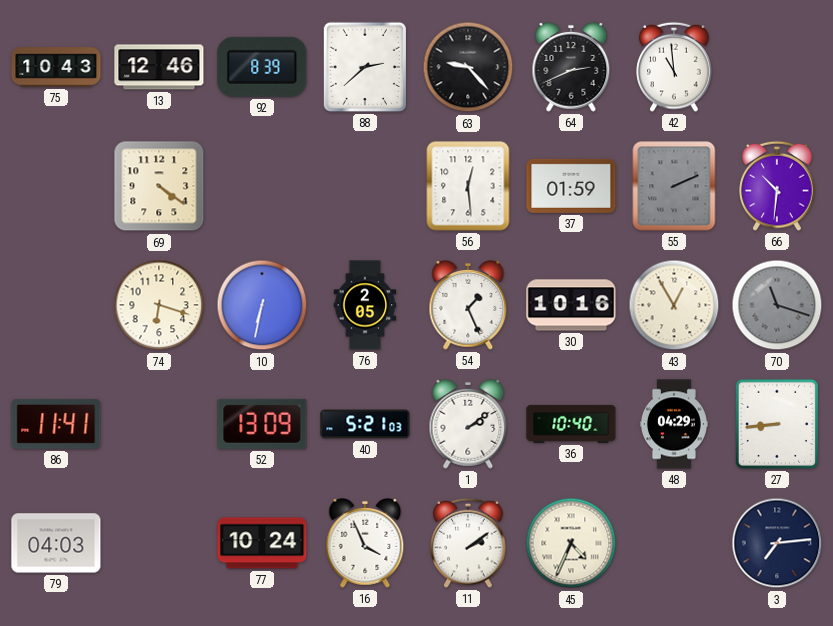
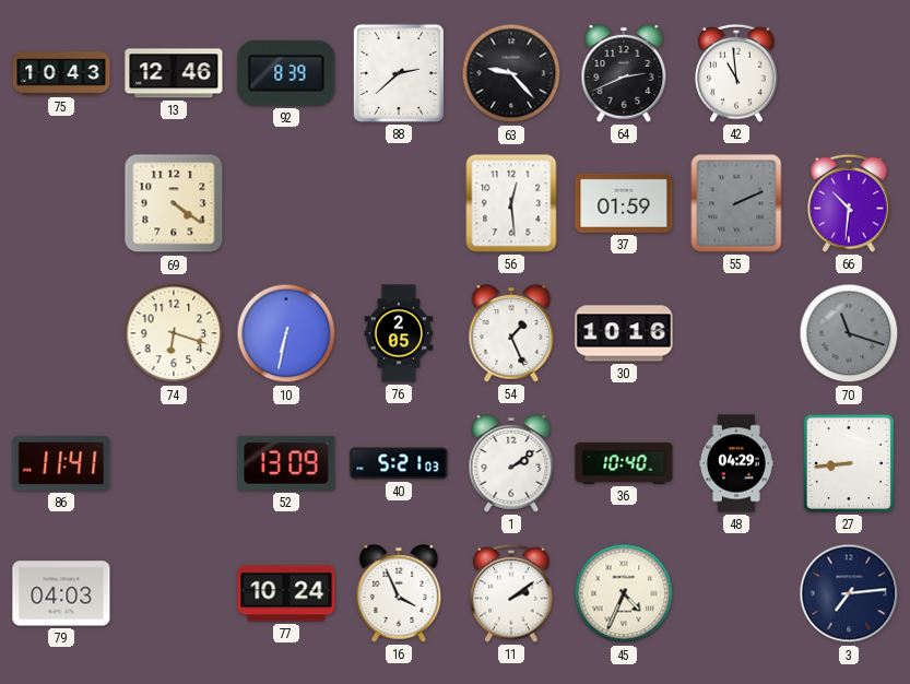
43: 12:55 -> none
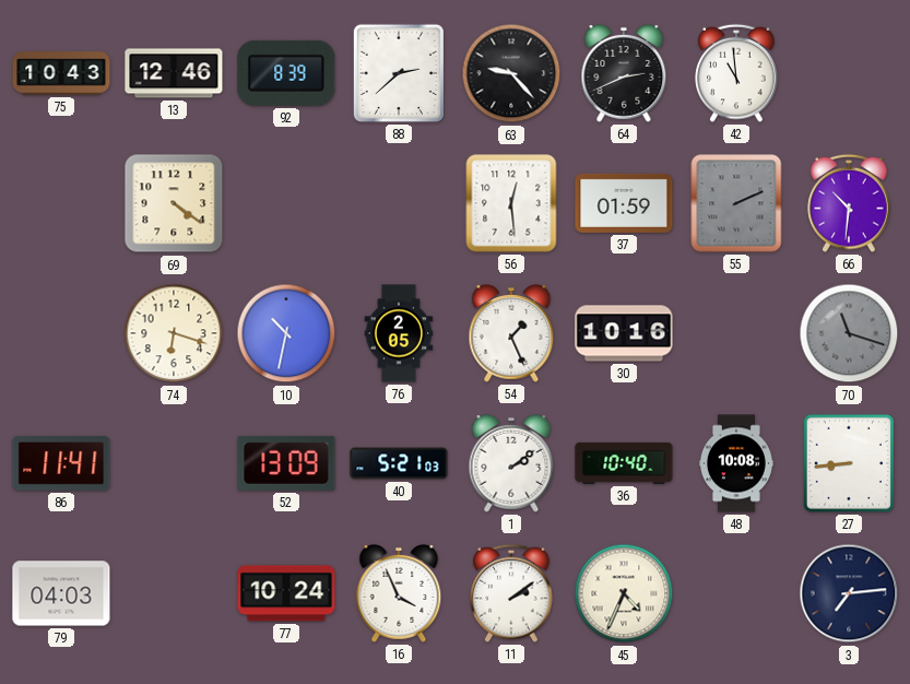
10: 6:32 -> 10:32
48: 04:29 -> 10:08
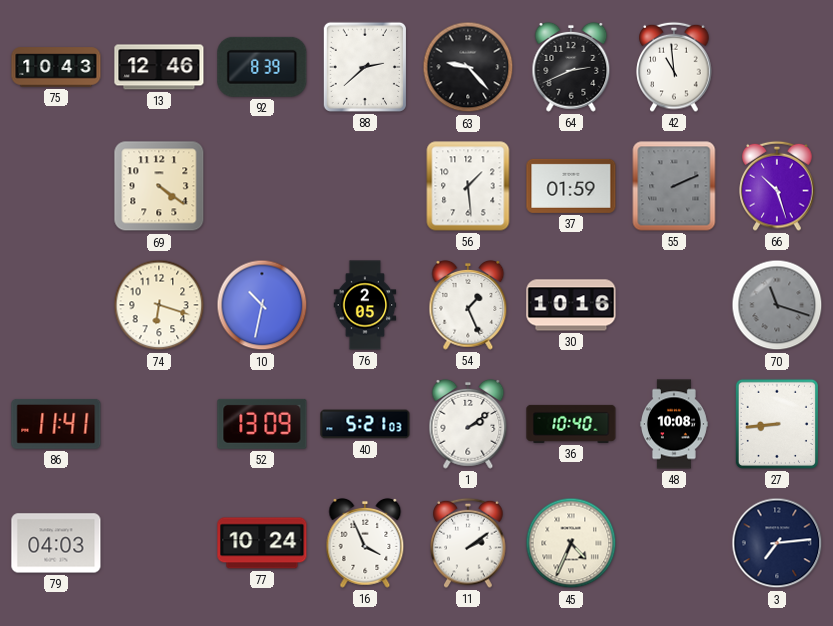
56: 12:29 -> 1:29
66: 10:31 -> 10:27
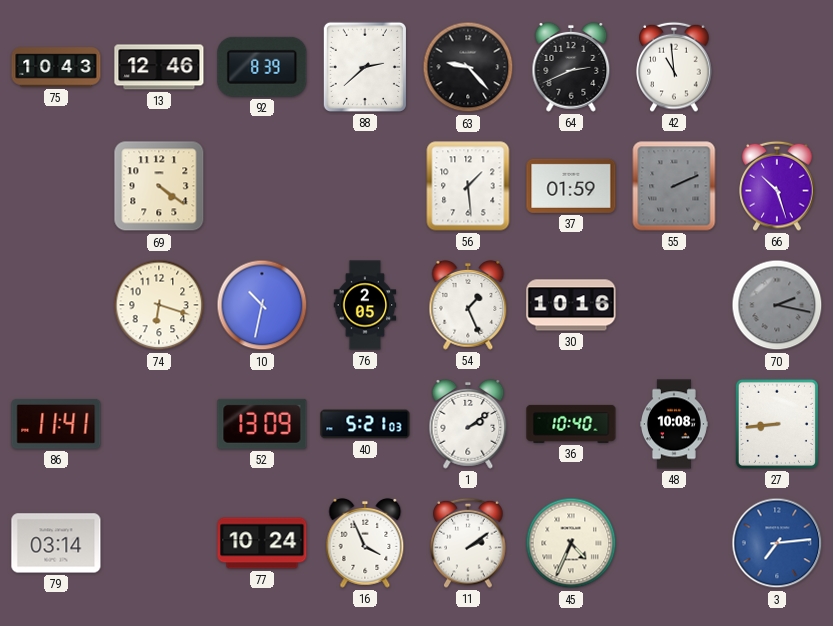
70: 11:18 -> 2:17
79: 04:03 -> 03:14
3 dial: navy -> blue
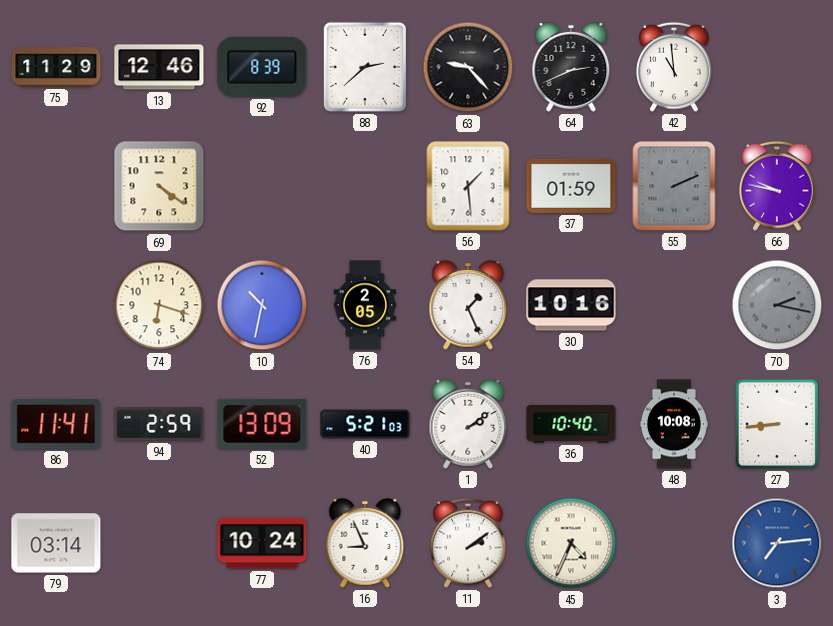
75: 10:43 -> 11:29
66: 10:27 -> 9:47
94: none -> 2:59
16: 3:56 -> 8:56
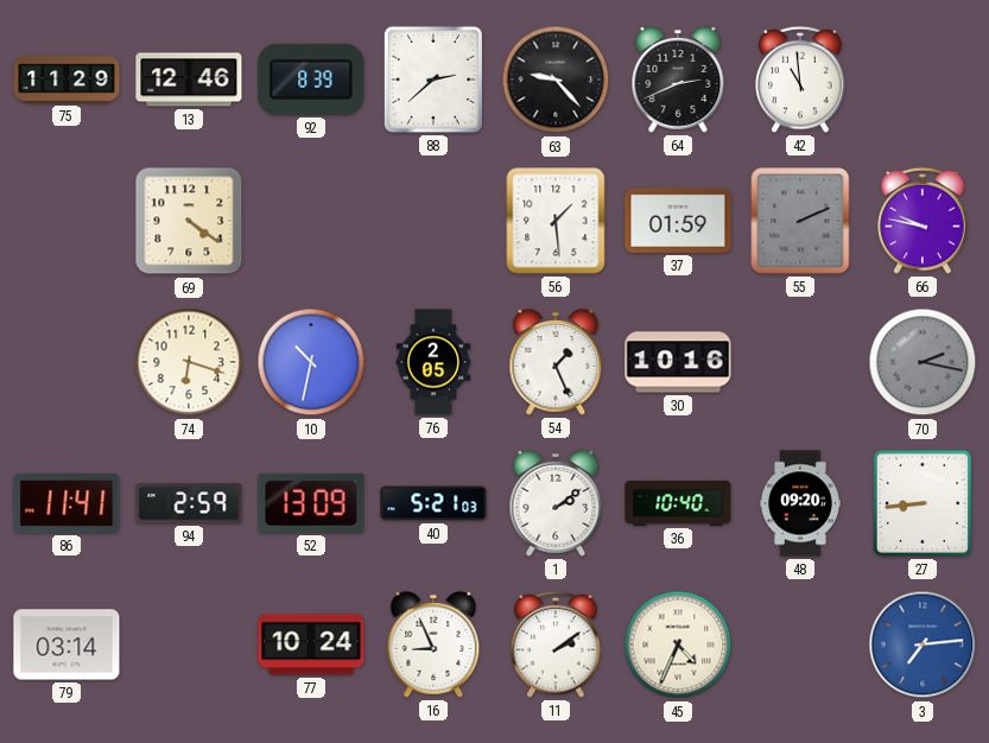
48: 10:08 -> 09:20
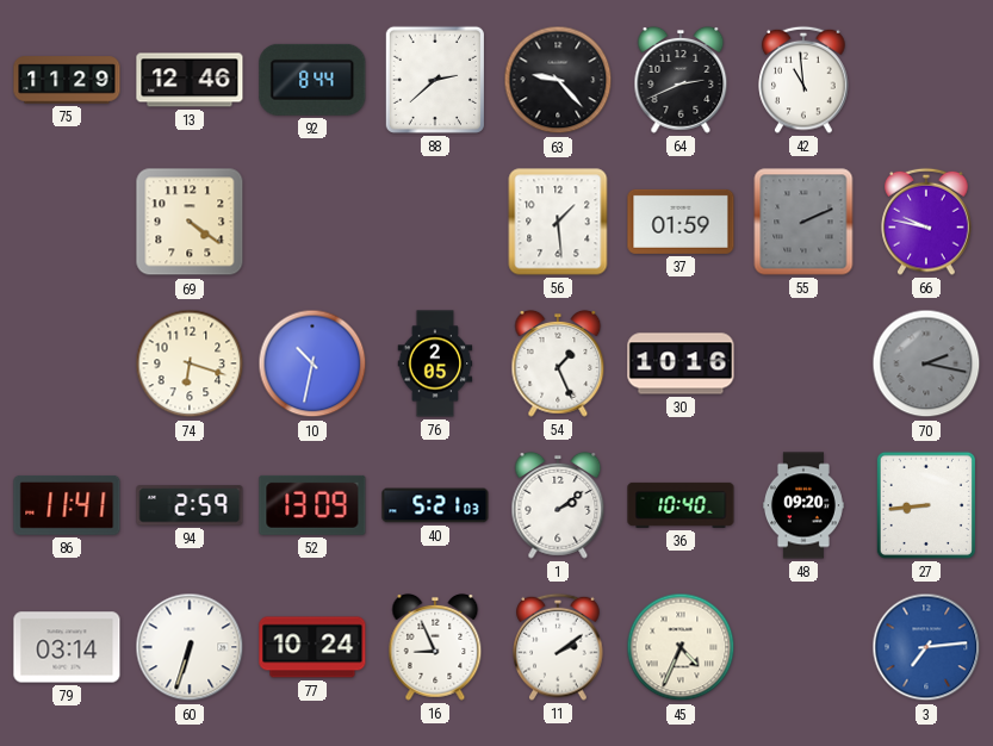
92: 8:39 -> 8:44
60: none -> 6:33
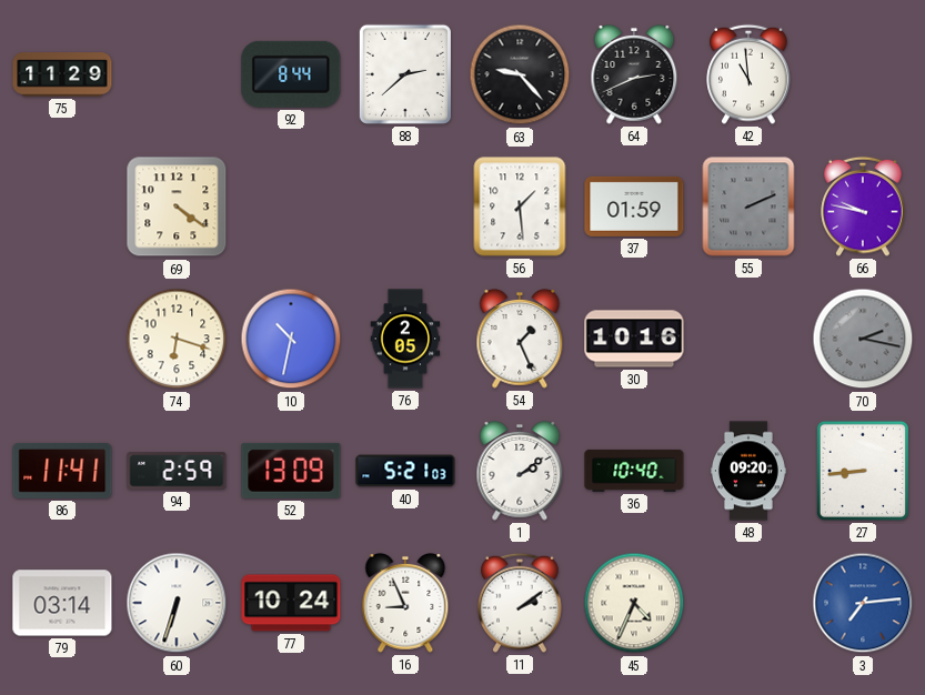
13: 12:46 -> none
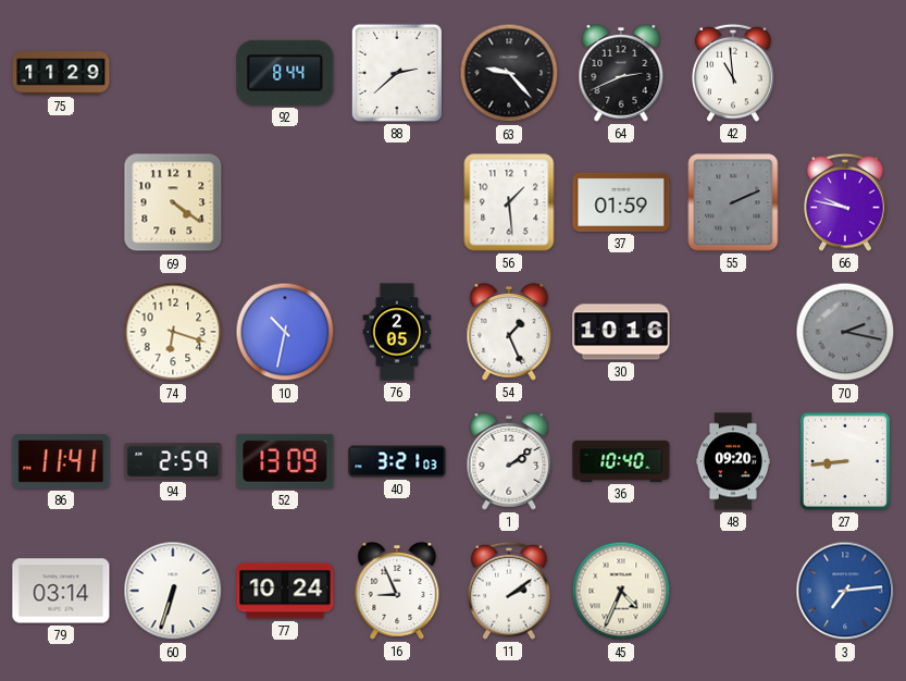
40: 5:21 -> 3:21
